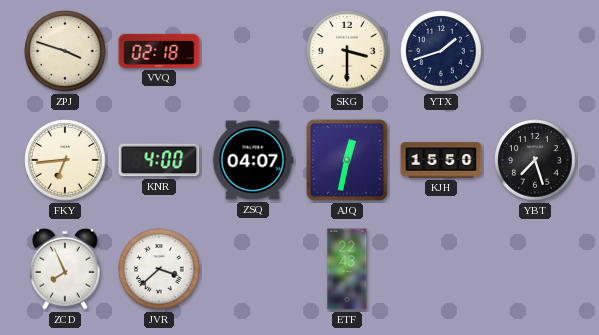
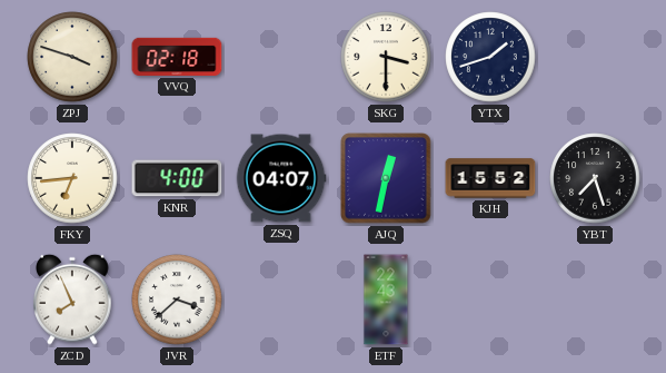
KJH: 15:50 -> 15:52
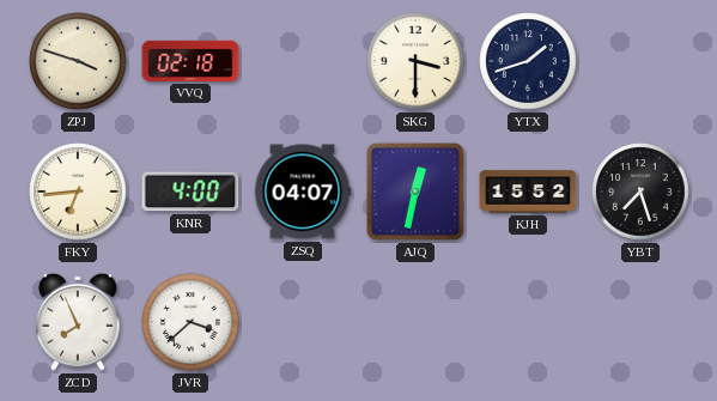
ETF: 22:43 -> none
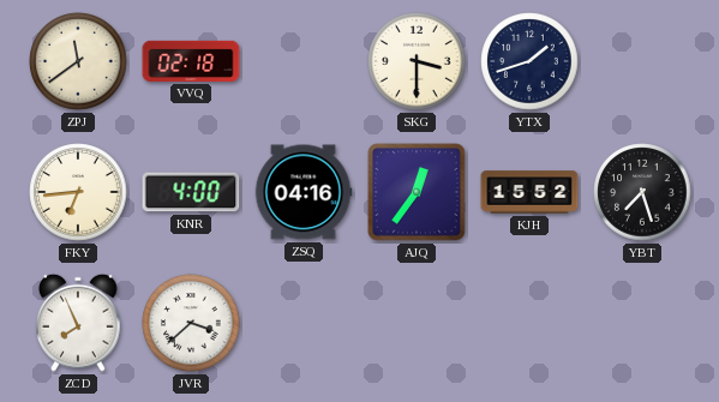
ZPJ: 3:48 -> 11:39
ZSQ: 04:07 -> 04:16
AJQ: 12:32 -> 12:36
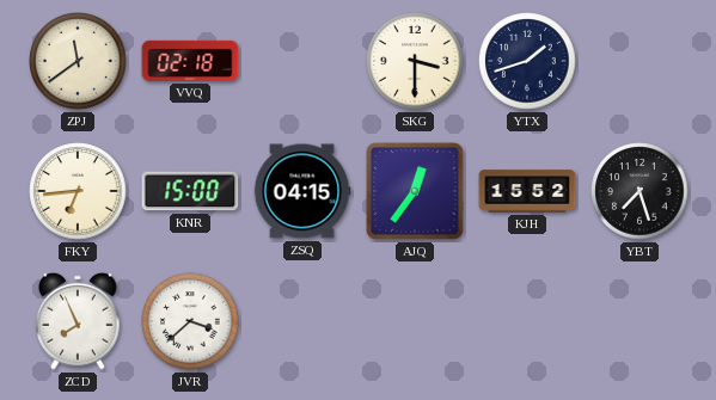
KNR: 4:00 -> 15:00
ZSQ: 04:16 -> 04:15
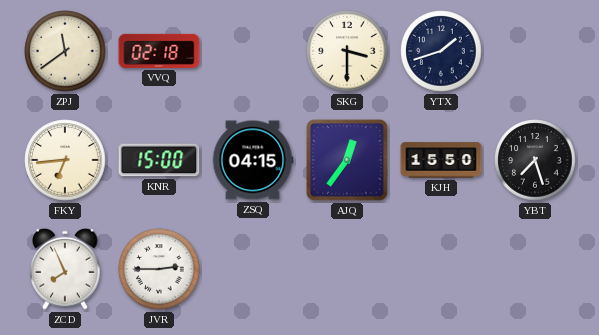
KJH: 15:52 -> 15:50
JVR: 3:38 -> 2:45
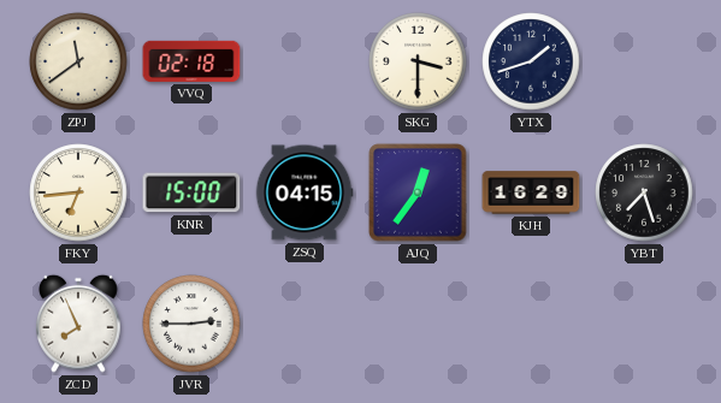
KJH: 15:50 -> 16:29
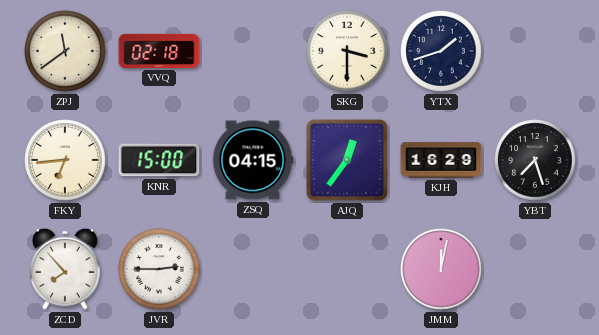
ZCD: 7:56 -> 7:53
JMM: none -> 12:02
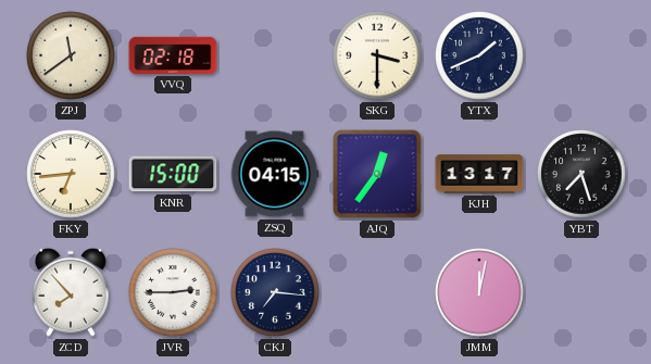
YTX: 1:42 -> 1:41
KJH: 16:29 -> 13:17
CKJ: none -> 7:16
